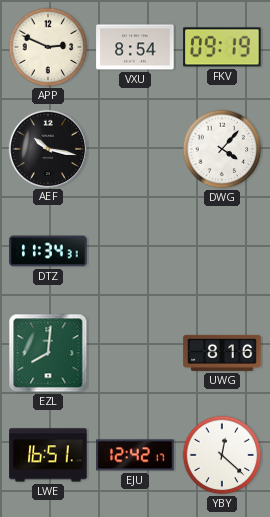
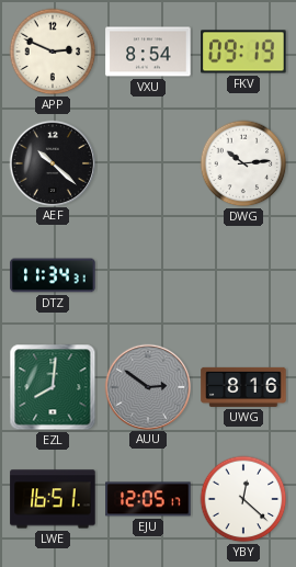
AEF: 10:17 -> 10:22
DWG: 4:07 -> 10:14
AUU: none -> 2:51
EJU: 12:42 -> 12:05
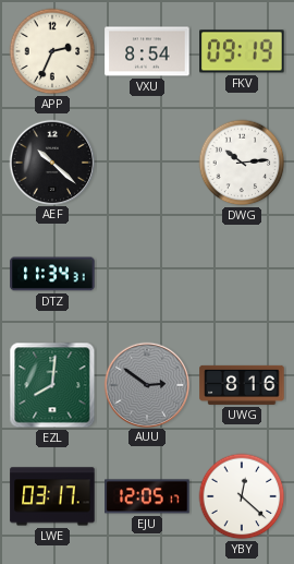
APP: 2:49 -> 2:34
LWE: 16:51 -> 03:17
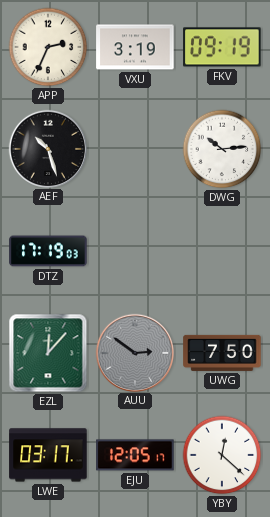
VXU: 8:54 -> 3:19
AEF: 10:22 -> 10:27
DTZ: 11:34 -> 17:19
EZL: 8:01 -> 12:07
UWG: 8:16 -> 7:50
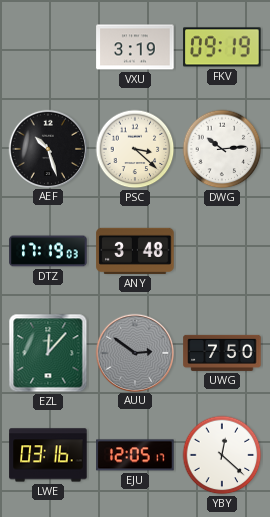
APP: 2:34 -> none
PSC: none -> 3:22
ANY: none -> 3:48
LWE: 03:17 -> 03:16
